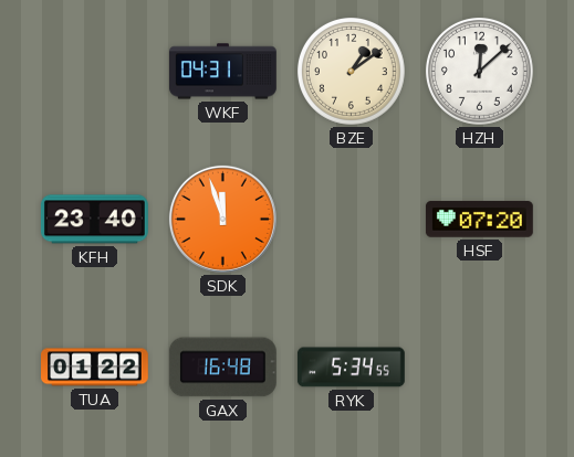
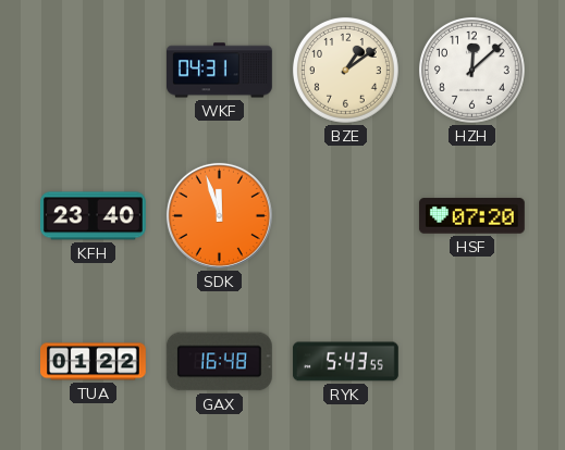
RYK: 5:34 -> 5:43
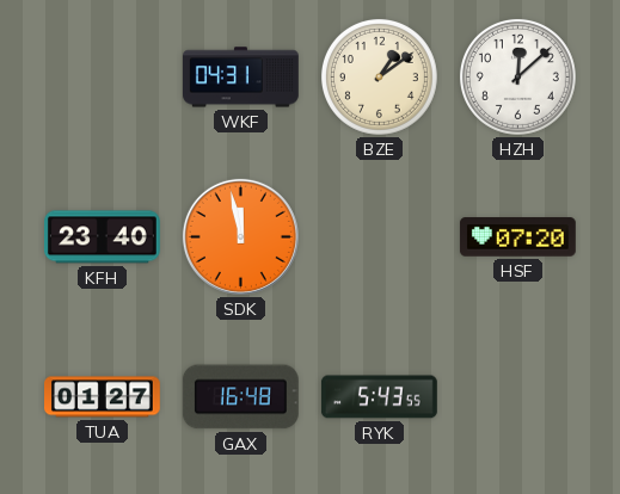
SDK: 11:57 -> 11:58
TUA: 01:22 -> 01:27
